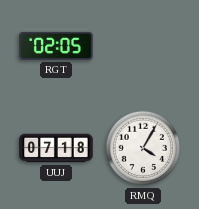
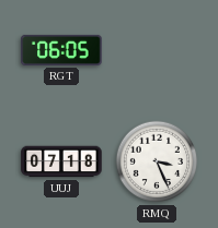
RGT: 02:05 -> 06:05
RMQ: 4:05 -> 3:26
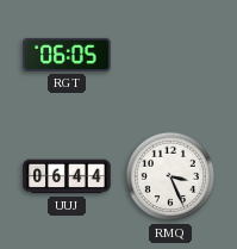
UUJ: 07:18 -> 06:44
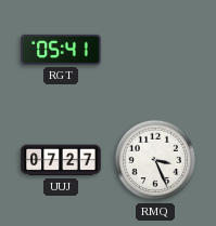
RGT: 06:05 -> 05:41
UUJ: 06:44 -> 07:27
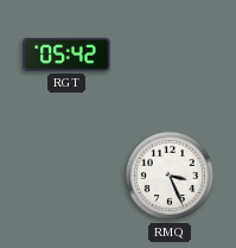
RGT: 05:41 -> 05:42
UUJ: 07:27 -> none
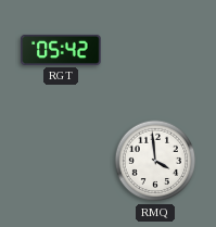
RMQ: 3:26 -> 3:59
